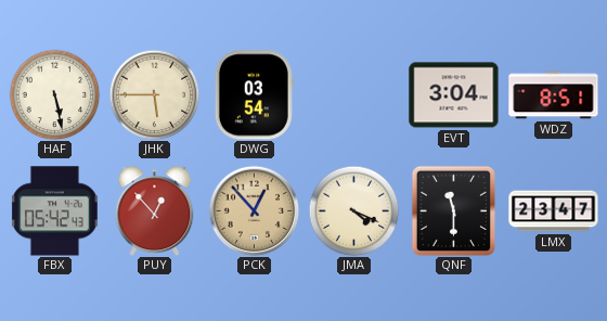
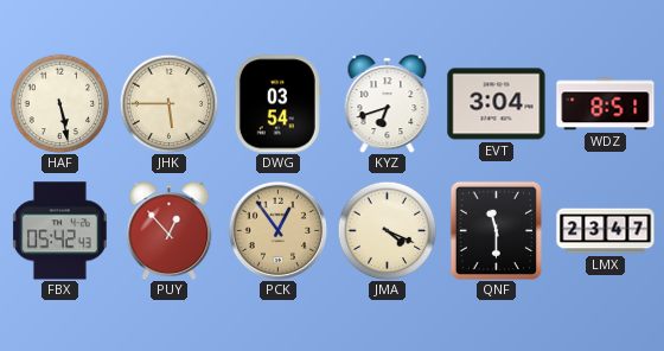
KYZ: none -> 6:42
PCK: 12:53 -> 12:54
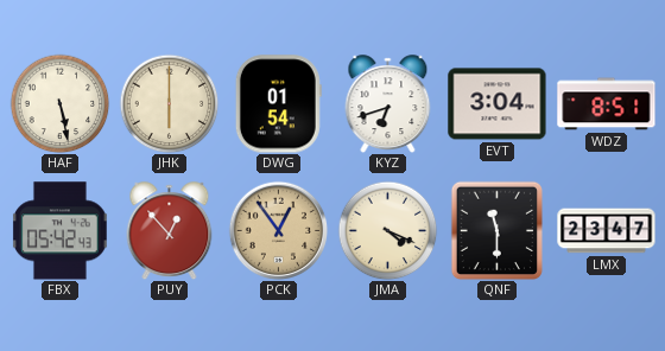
JHK: 5:45 -> 6:00
DWG: 03:54 -> 01:54
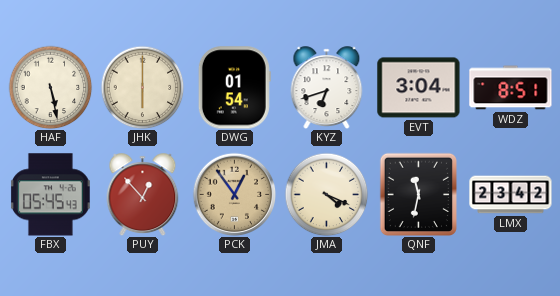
FBX: 05:42 -> 05:45
QNF: 11:30 -> 11:32
LMX: 23:47 -> 23:42
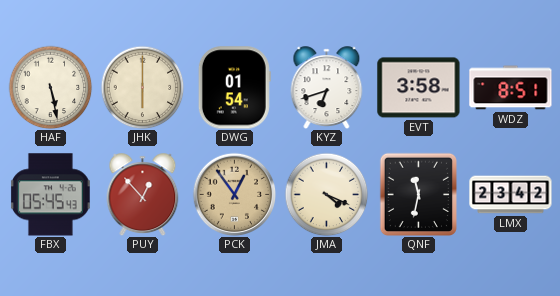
EVT: 3:04 -> 3:58
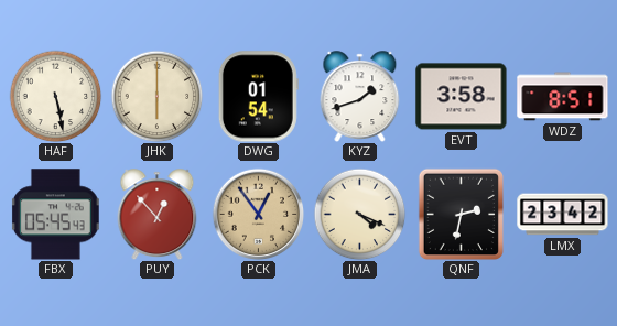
KYZ: 6:42 -> 1:42
QNF: 11:32 -> 2:32
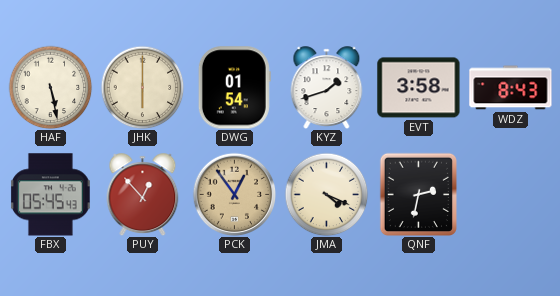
WDZ: 8:51 -> 8:43
LMX: 23:42 -> none
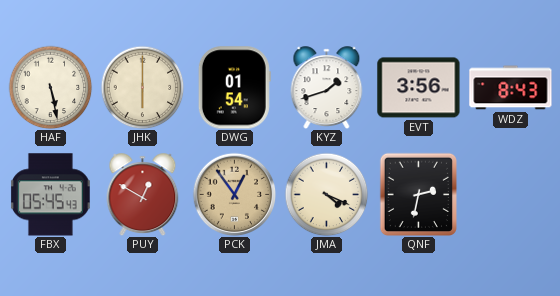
EVT: 3:58 -> 3:56
PUY: 12:53 -> 12:50
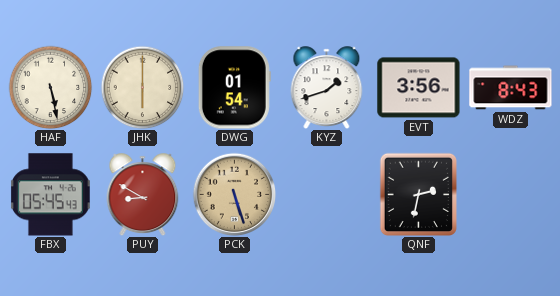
PUY: 12:50 -> 8:50
PCK: 12:54 -> 5:27
JMA: 4:19 -> none
